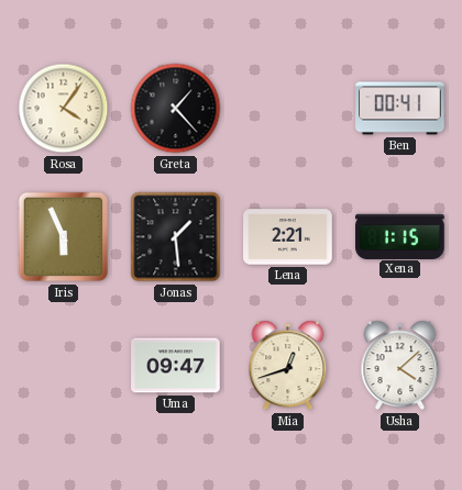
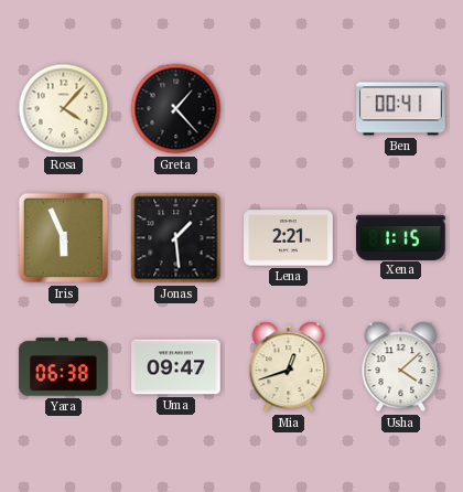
Rosa: 4:06 -> 4:07
Yara: none -> 06:38
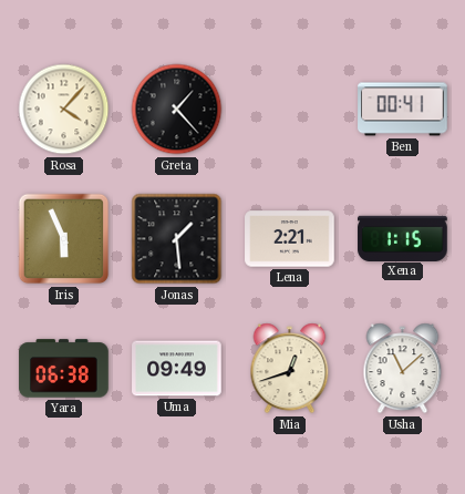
Uma: 09:47 -> 09:49
Usha: 4:08 -> 11:08
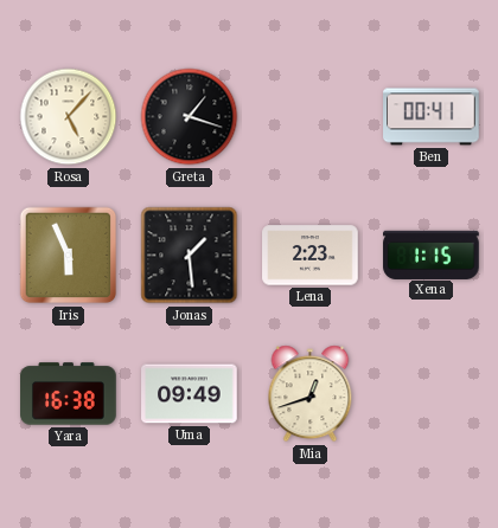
Rosa: 4:07 -> 5:07
Greta: 1:23 -> 1:18
Lena: 2:21 -> 2:23
Yara: 06:38 -> 16:38
Usha: 11:08 -> none
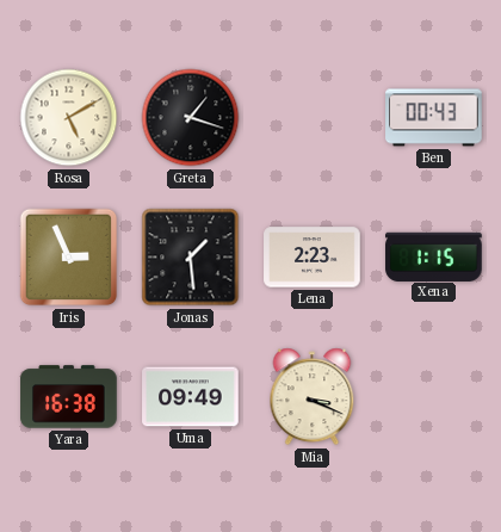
Rosa: 5:07 -> 5:10
Ben: 00:41 -> 00:43
Iris: 5:56 -> 2:56
Mia: 12:42 -> 3:19
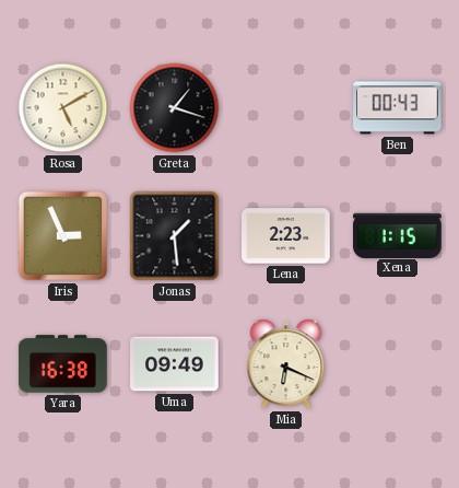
Mia: 3:19 -> 6:19
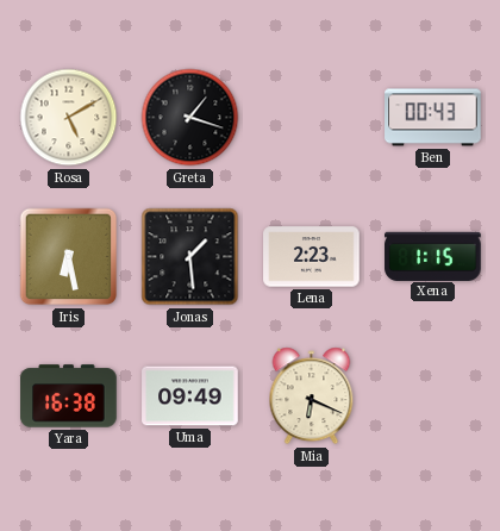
Iris: 2:56 -> 6:28
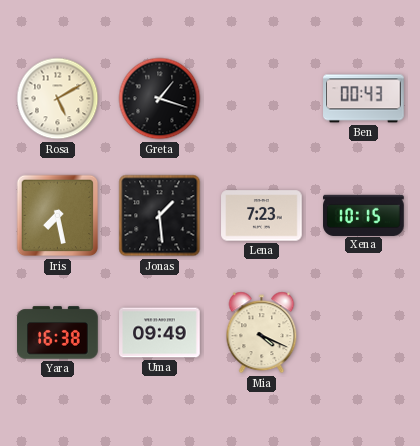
Iris: 6:28 -> 7:28
Lena: 2:23 -> 7:23
Xena: 1:15 -> 10:15
Mia: 6:19 -> 4:19
